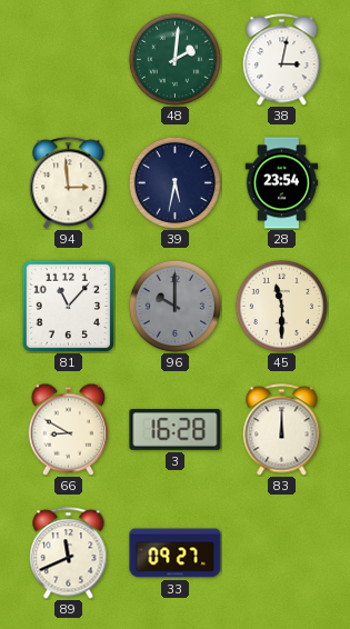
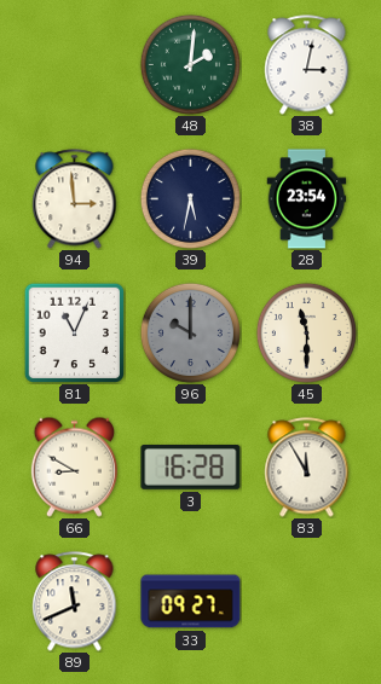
81: 11:07 -> 11:04
83: 12:00 -> 11:55
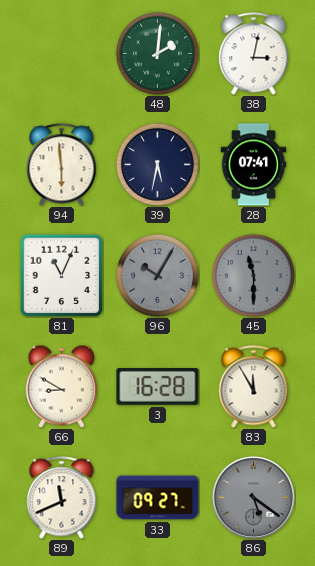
94: 2:59 -> 5:59
28: 23:54 -> 07:41
96: 10:00 -> 10:05
45 dial: cream -> grey
86: none -> 5:21
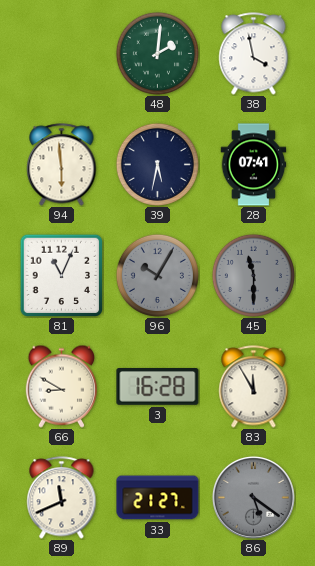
38: 3:02 -> 3:58
33: 09:27 -> 21:27
